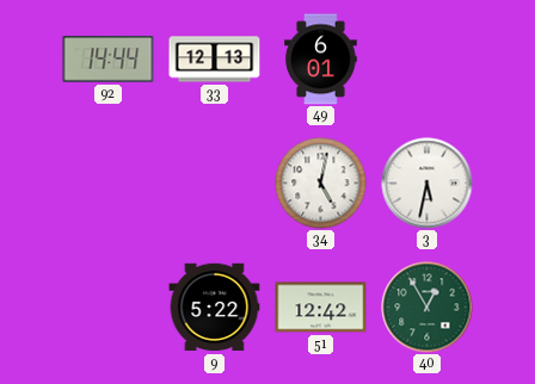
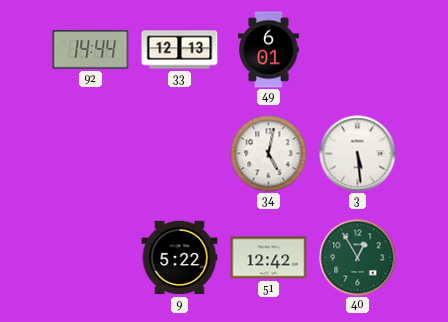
3: 5:32 -> 5:29
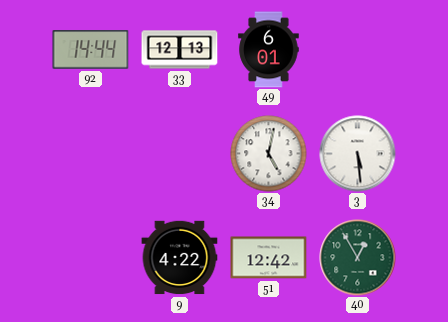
9: 5:22 -> 4:22
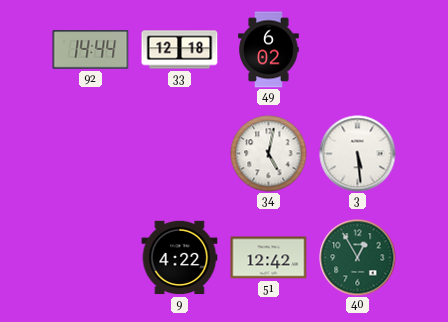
33: 12:13 -> 12:18
49: 6:01 -> 6:02
